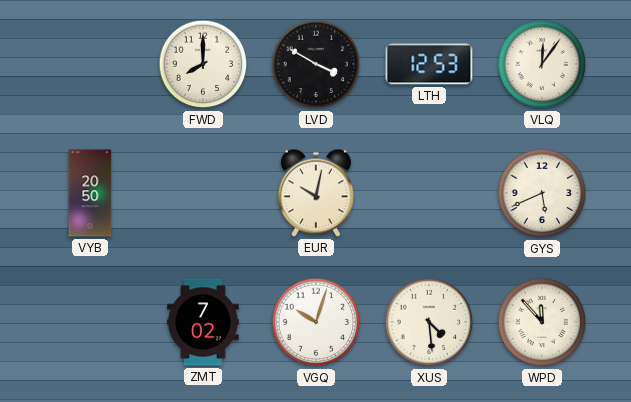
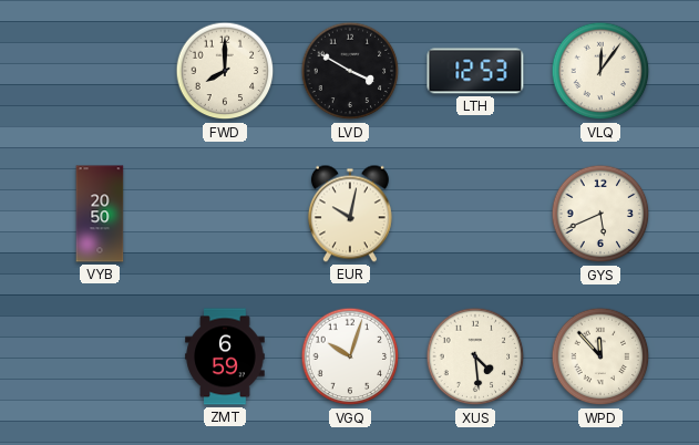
ZMT: 7:02 -> 6:59
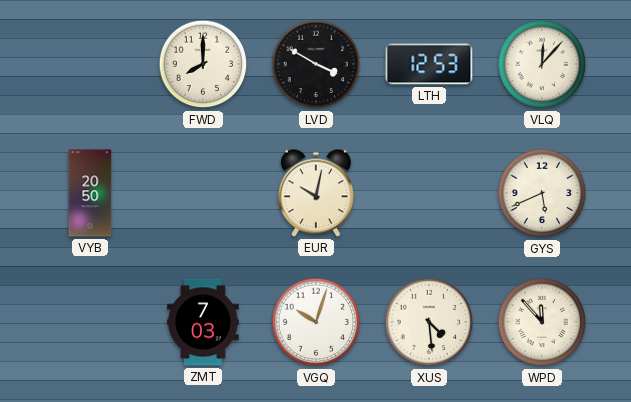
VLQ: 12:06 -> 12:07
ZMT: 6:59 -> 7:03
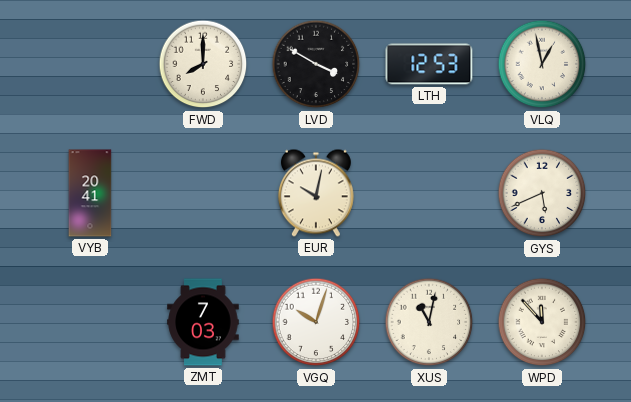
VLQ: 12:07 -> 12:58
VYB: 20:50 -> 20:41
XUS: 4:29 -> 11:02
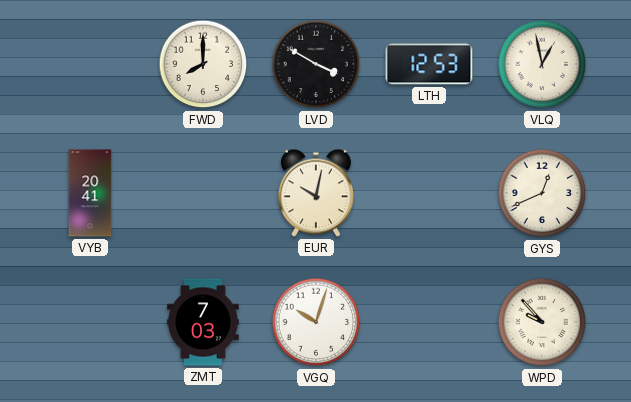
GYS: 5:41 -> 12:41
XUS: 11:02 -> none
WPD: 11:53 -> 9:53
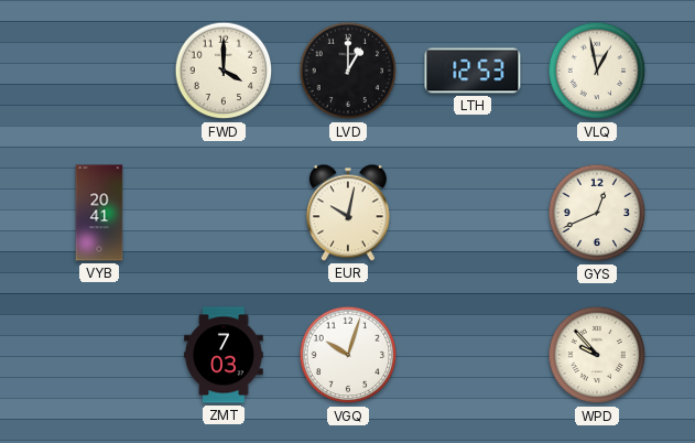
FWD: 8:00 -> 4:00
LVD: 3:50 -> 1:00
